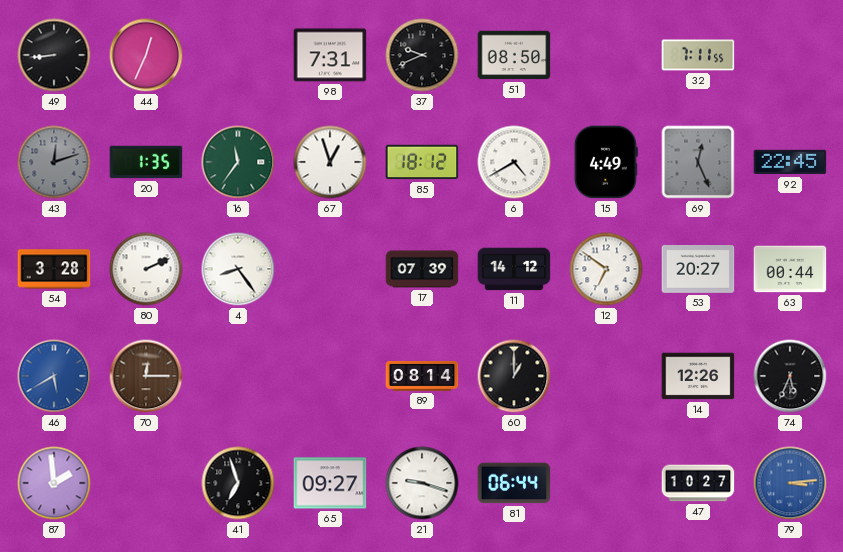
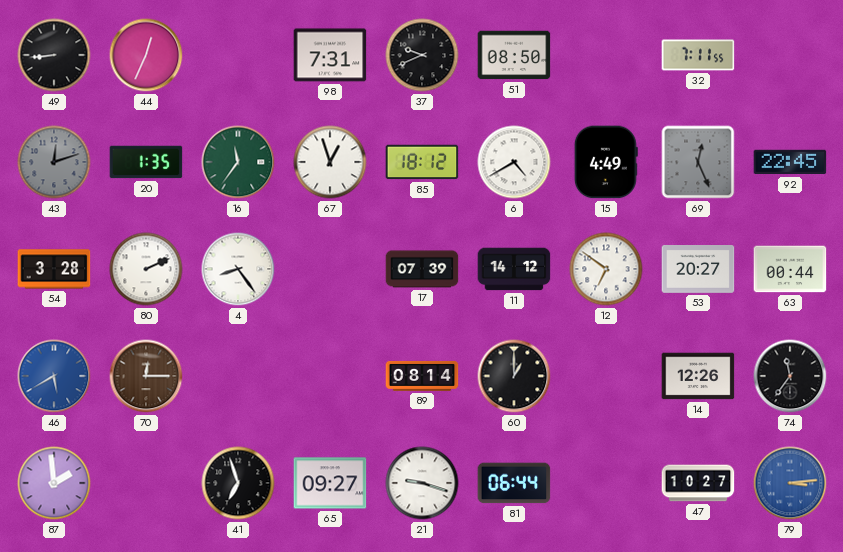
74: 5:34 -> 11:36
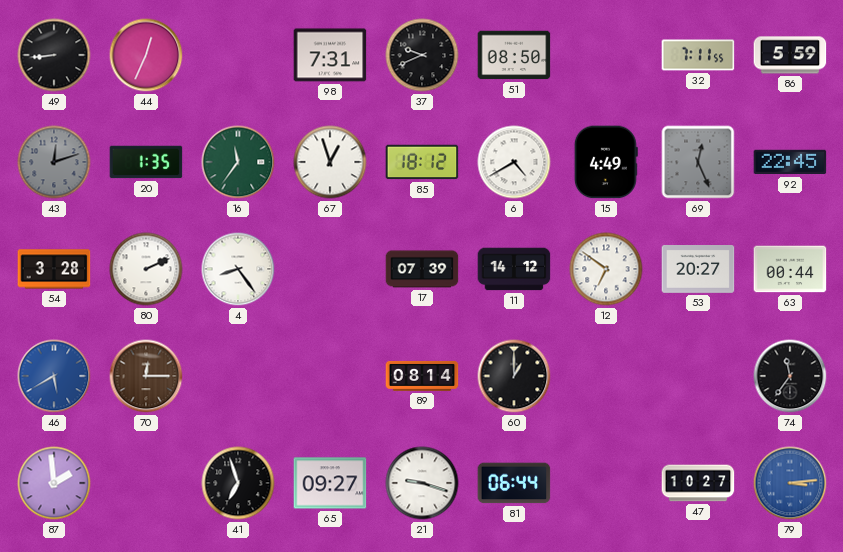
86: none -> 5:59
14: 12:26 -> none
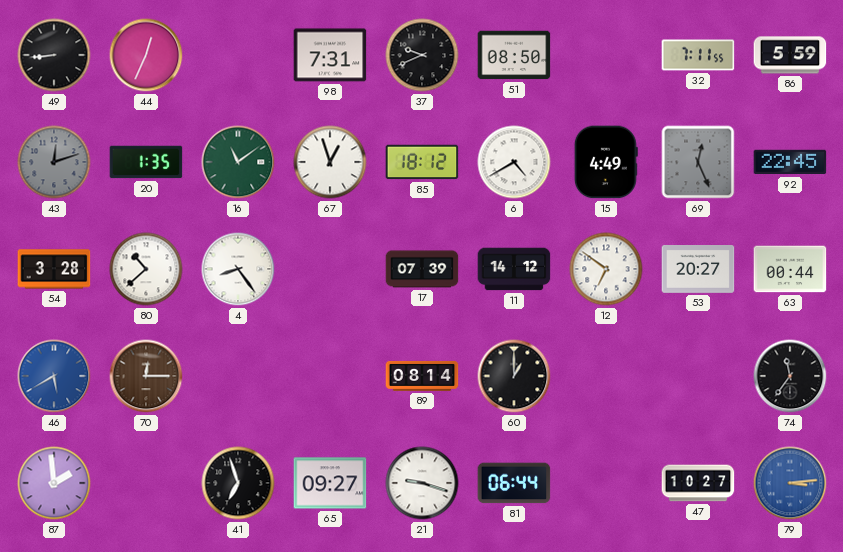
16: 11:36 -> 11:09
80: 2:11 -> 10:38
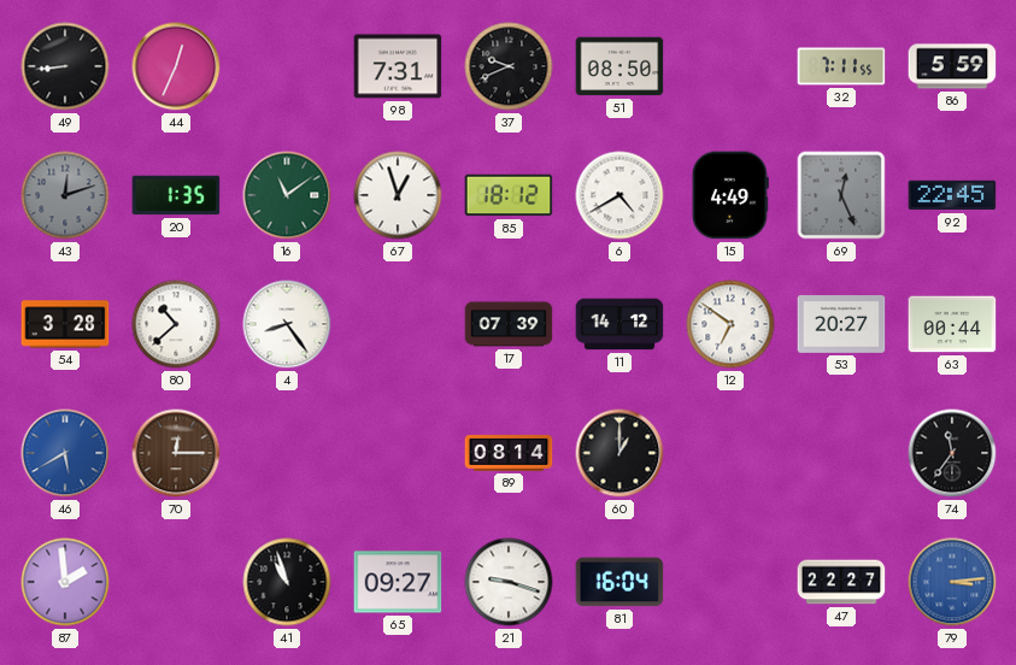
41: 6:57 -> 10:57
81: 06:44 -> 16:04
47: 10:27 -> 22:27
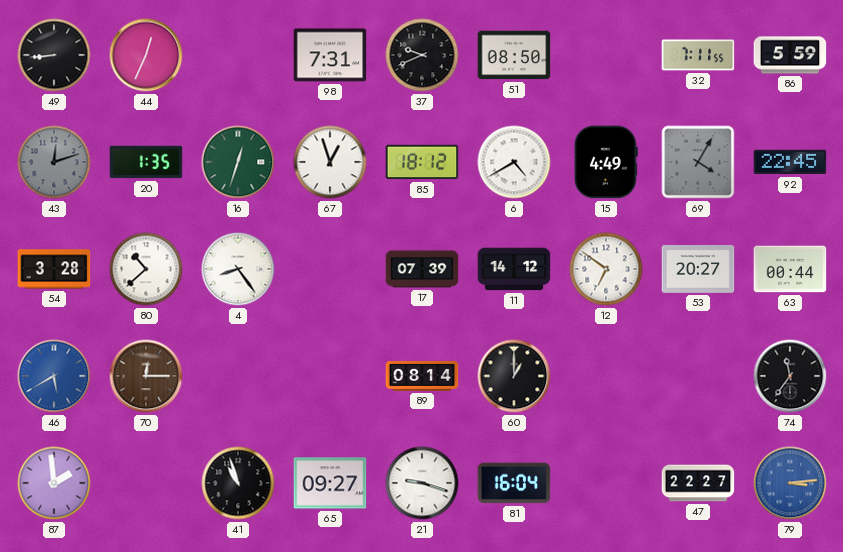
16: 11:09 -> 12:33
69: 12:26 -> 4:05
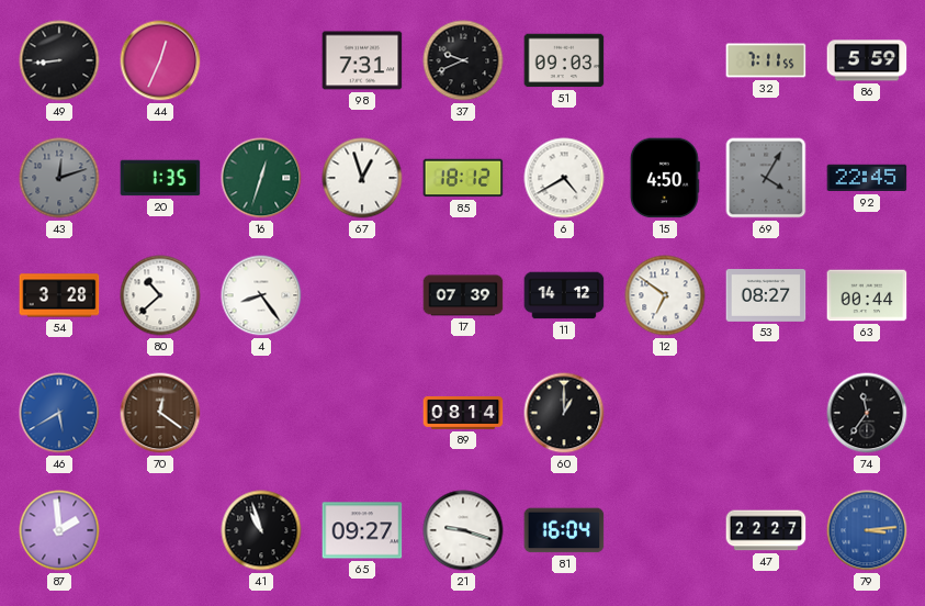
51: 08:50 -> 09:03
15: 4:49 -> 4:50
53: 20:27 -> 08:27
70: 12:15 -> 12:21
